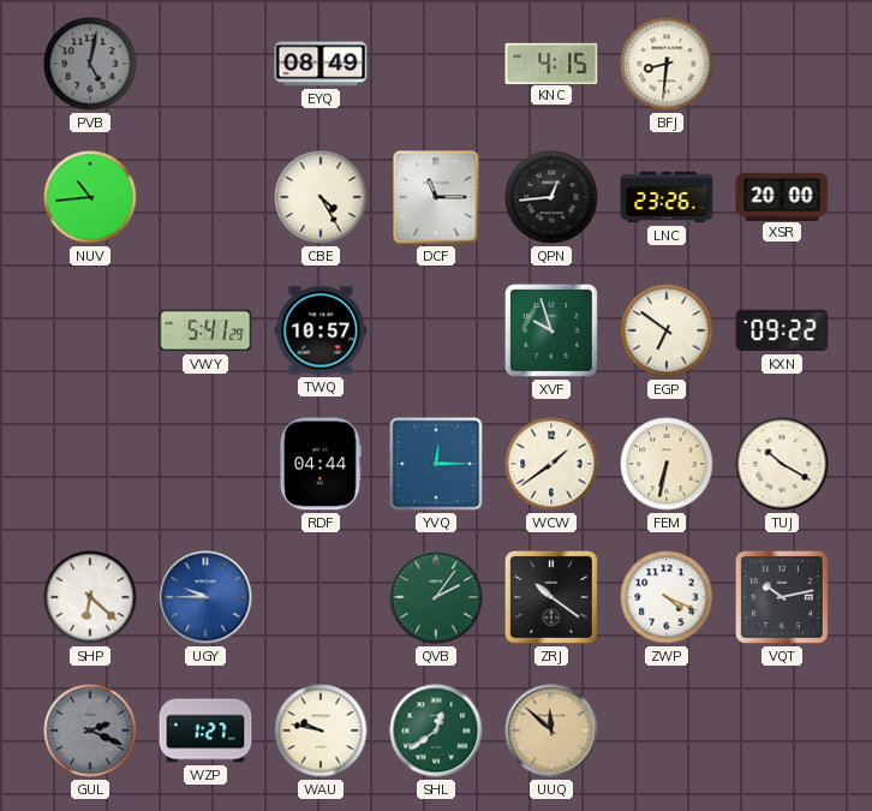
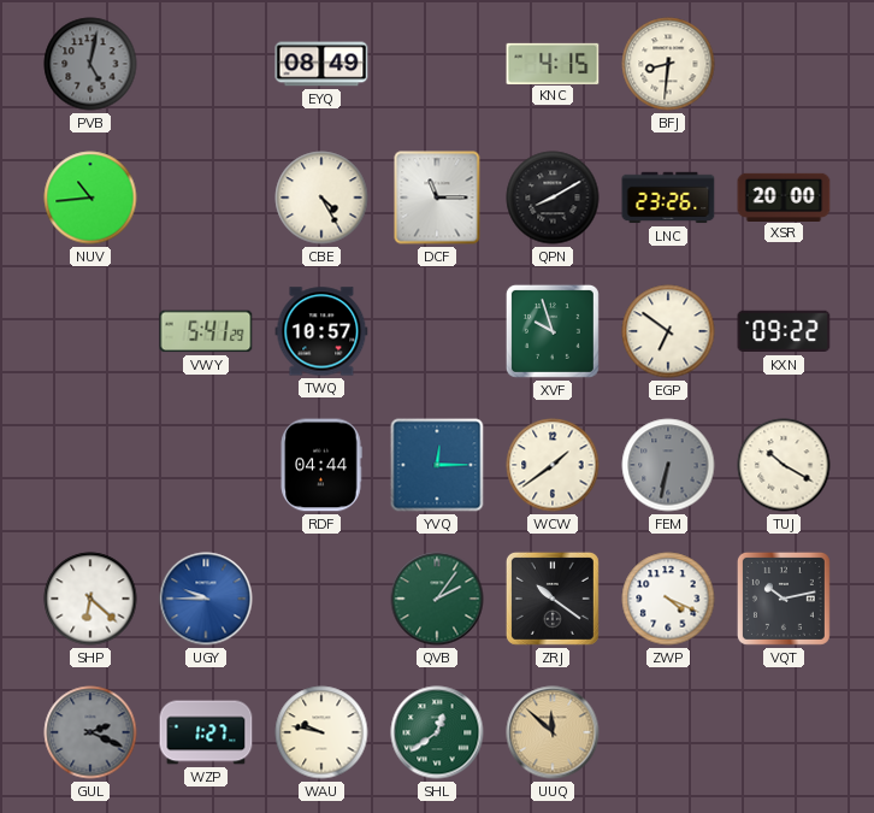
QPN: 12:44 -> 8:10
FEM dial: cream -> grey
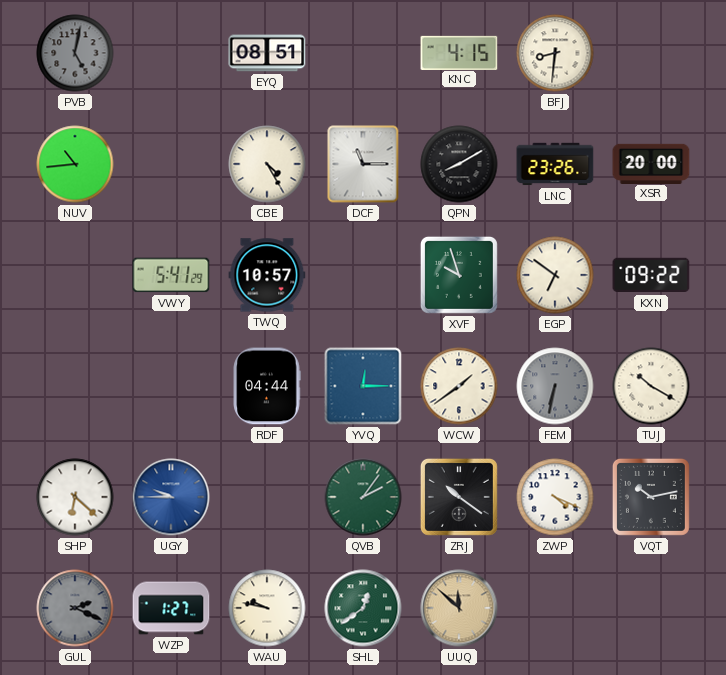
EYQ: 08:49 -> 08:51
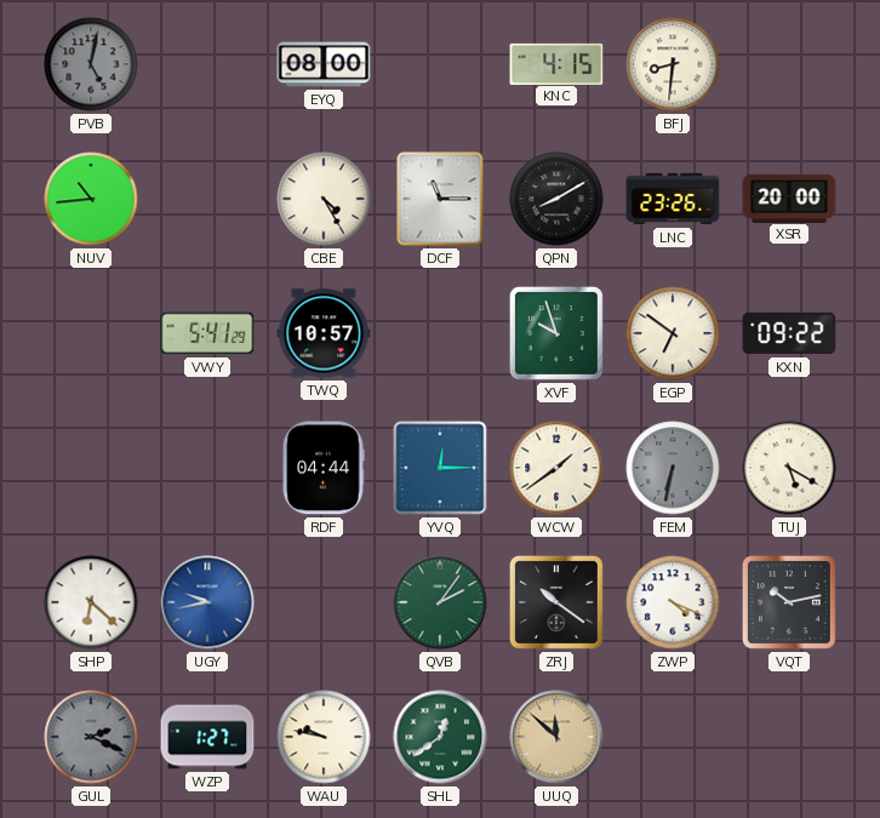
EYQ: 08:51 -> 08:00
TUJ: 10:20 -> 5:20
UGY: 9:45 -> 9:43
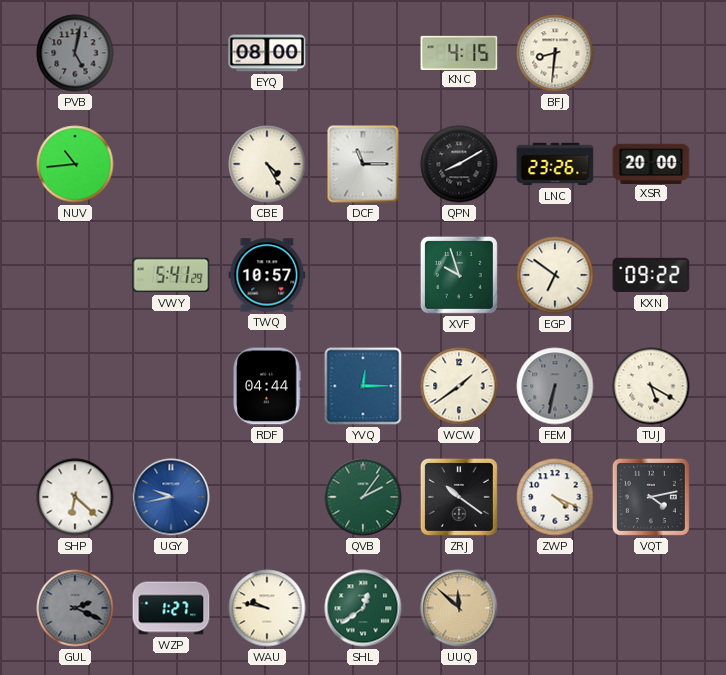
VQT: 10:13 -> 4:13
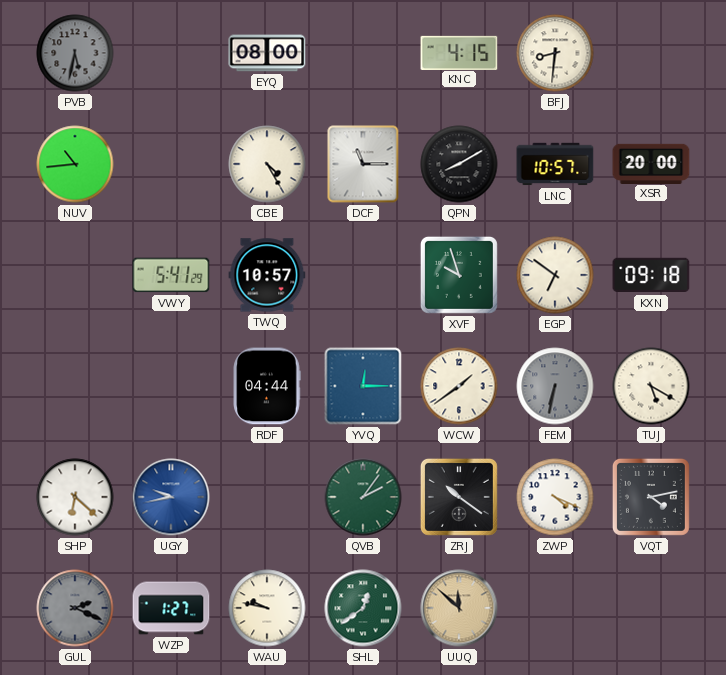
PVB: 5:02 -> 5:32
LNC: 23:26 -> 10:57
KXN: 09:22 -> 09:18
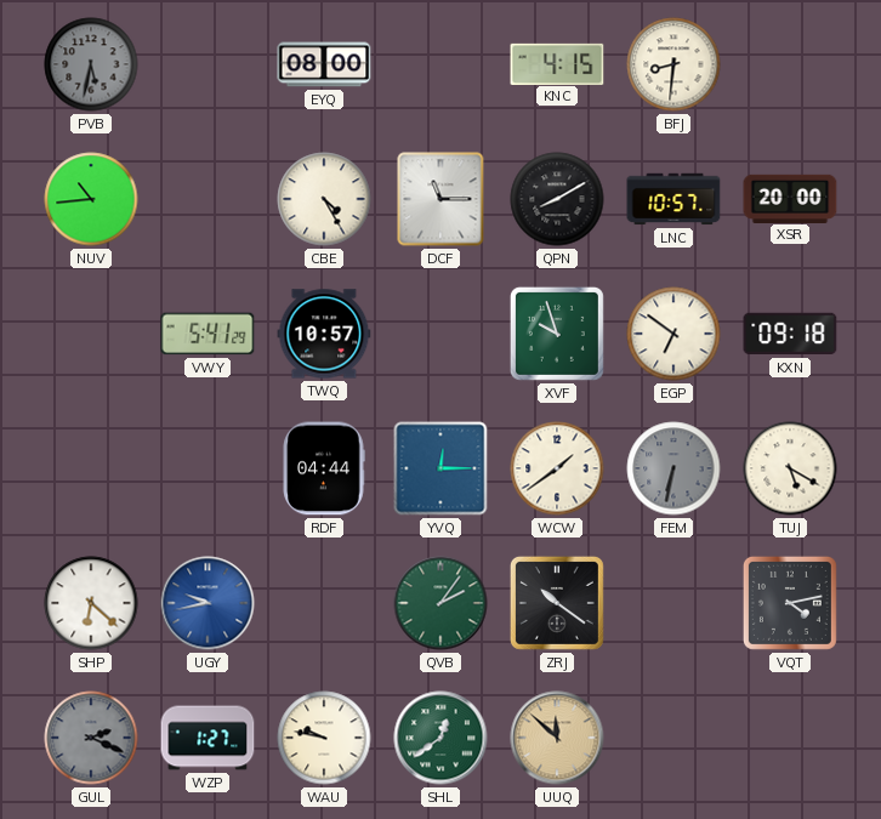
ZWP: 4:19 -> none
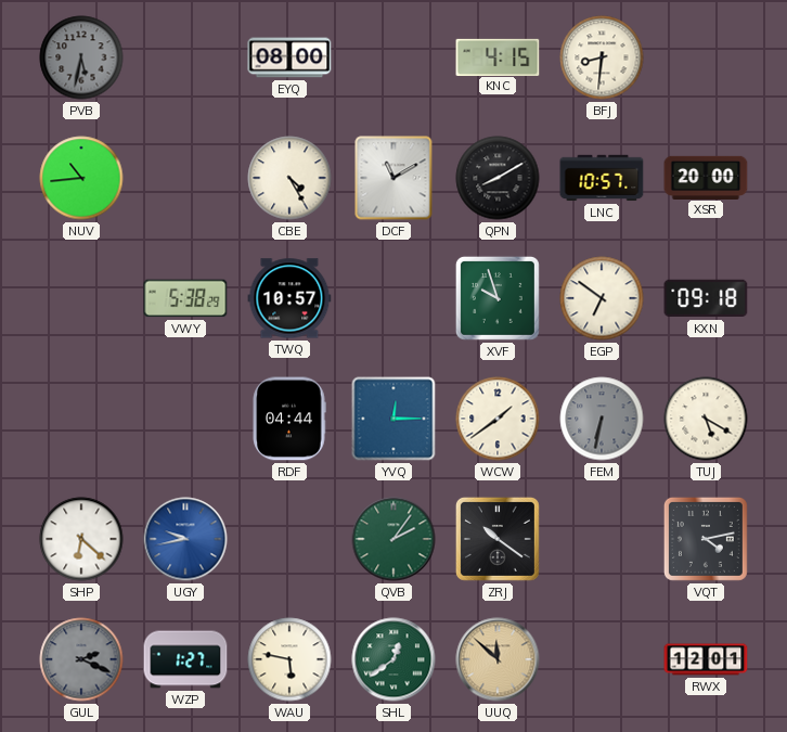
DCF: 11:15 -> 11:10
VWY: 5:41 -> 5:38
WAU: 9:47 -> 5:47
RWX: none -> 12:01
